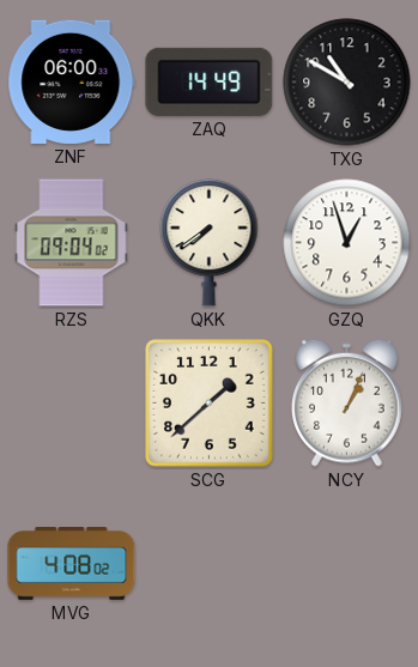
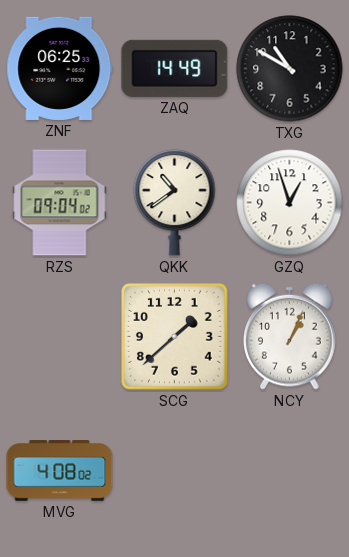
ZNF: 06:00 -> 06:25
QKK: 7:39 -> 10:39
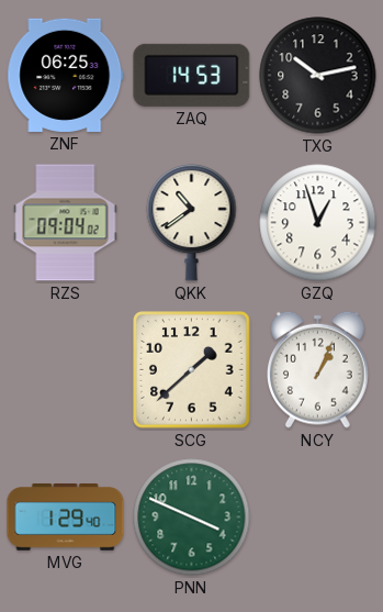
ZAQ: 14:49 -> 14:53
TXG: 10:50 -> 10:13
MVG: 4:08 -> 1:29
PNN: none -> 3:49
